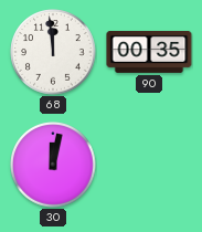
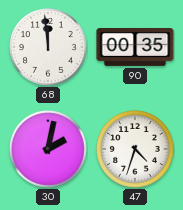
30: 12:02 -> 2:02
47: none -> 4:33
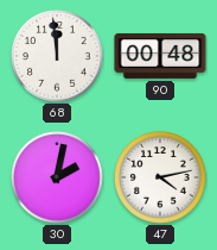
90: 00:35 -> 00:48
47: 4:33 -> 4:13
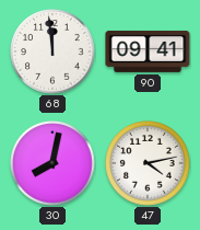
90: 00:48 -> 09:41
30: 2:02 -> 8:02
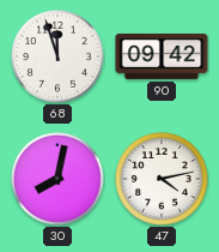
68: 11:59 -> 11:57
90: 09:41 -> 09:42
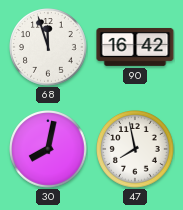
90: 09:42 -> 16:42
47: 4:13 -> 7:58
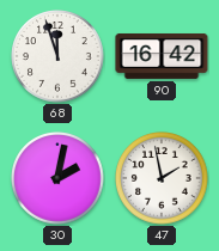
30: 8:02 -> 2:02
47: 7:58 -> 1:58
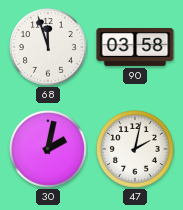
90: 16:42 -> 03:58
47: 1:58 -> 2:02
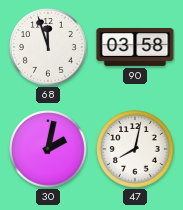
47: 2:02 -> 8:02
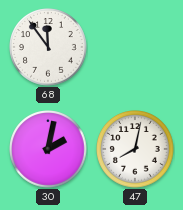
68: 11:57 -> 11:54
90: 03:58 -> none
